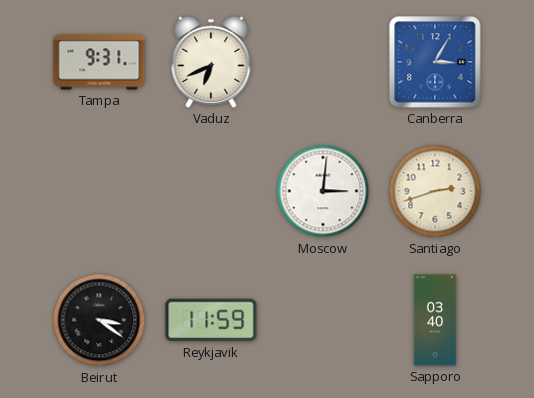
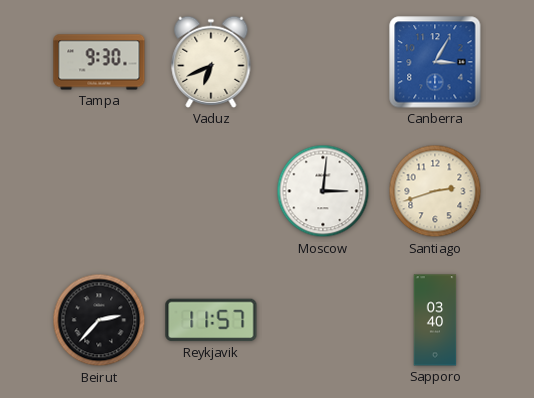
Tampa: 9:31 -> 9:30
Beirut: 3:21 -> 2:37
Reykjavik: 11:59 -> 11:57
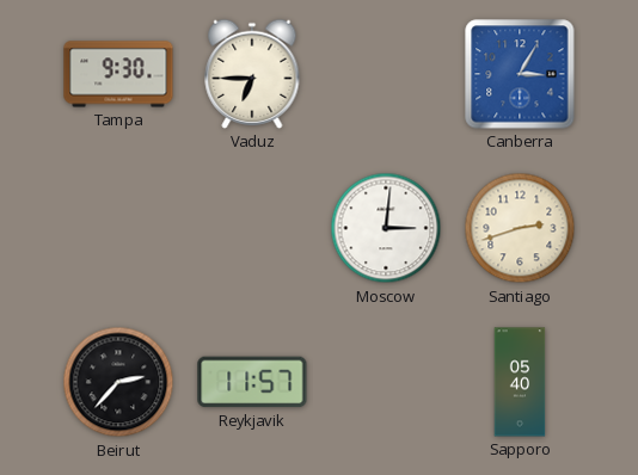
Vaduz: 6:41 -> 6:45
Sapporo: 03:40 -> 05:40
